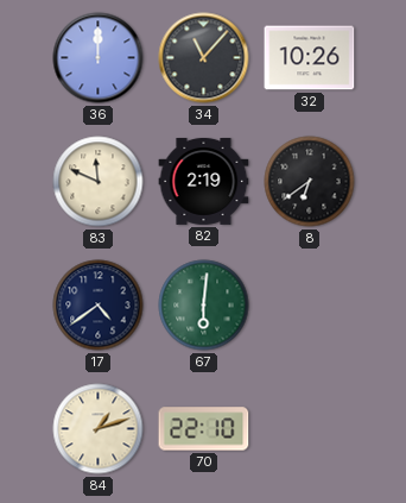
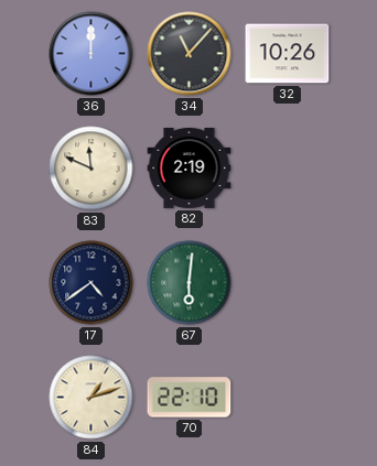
8: 6:39 -> none
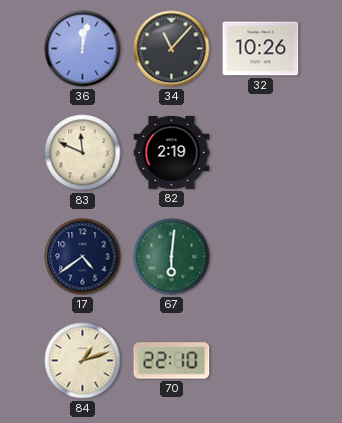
36: 12:00 -> 12:02
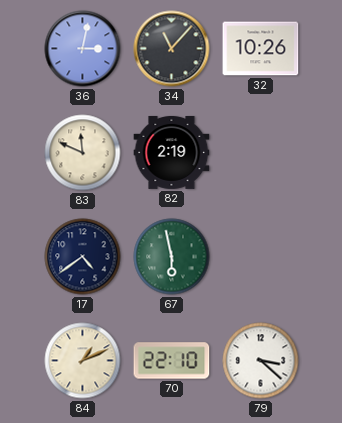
36: 12:02 -> 3:02
67: 6:01 -> 5:58
84: 1:12 -> 1:11
79: none -> 3:22
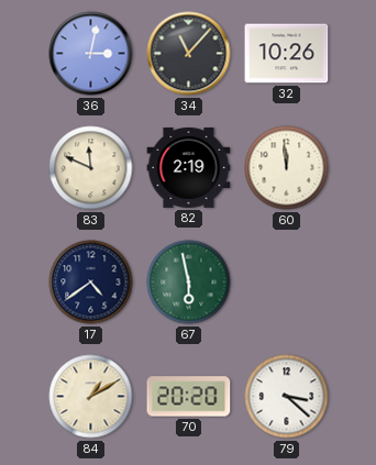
60: none -> 11:59
84: 1:11 -> 1:10
70: 22:10 -> 20:20
